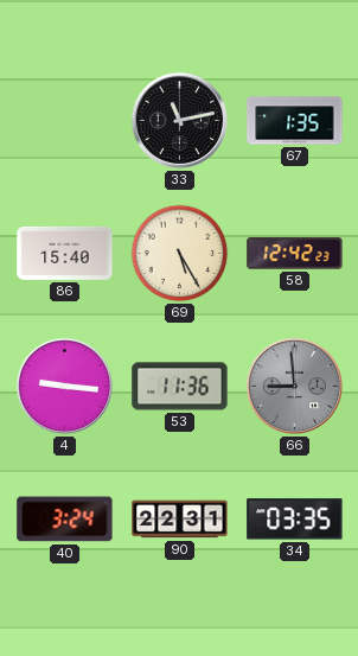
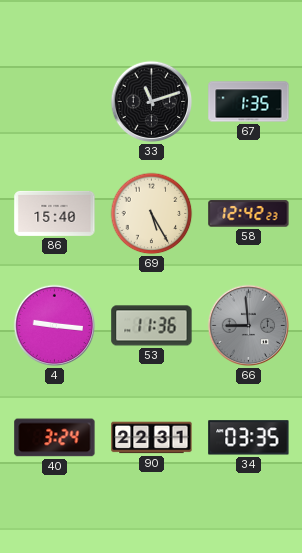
33: 11:13 -> 11:12
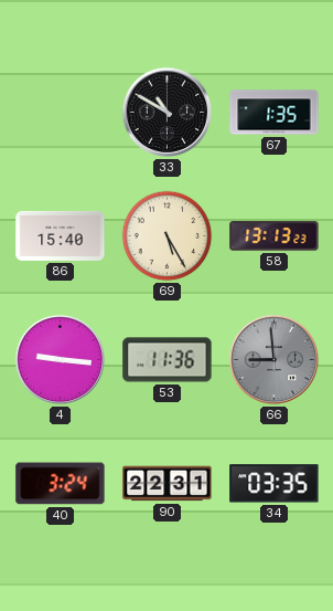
33: 11:12 -> 10:50
58: 12:42 -> 13:13
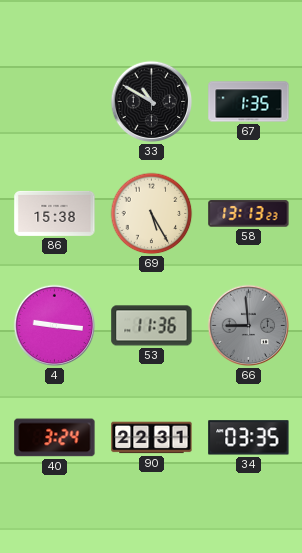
86: 15:40 -> 15:38
